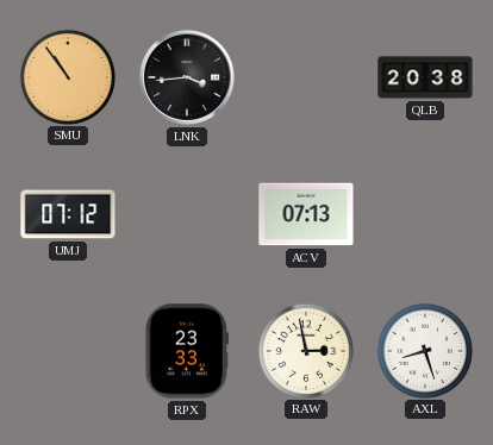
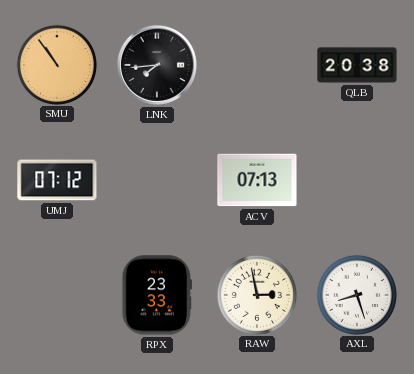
LNK: 3:44 -> 7:44
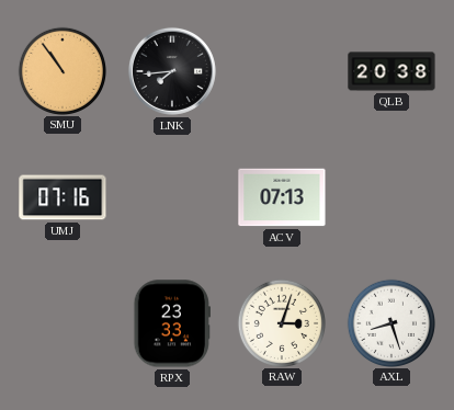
UMJ: 07:12 -> 07:16
RAW: 2:58 -> 3:03
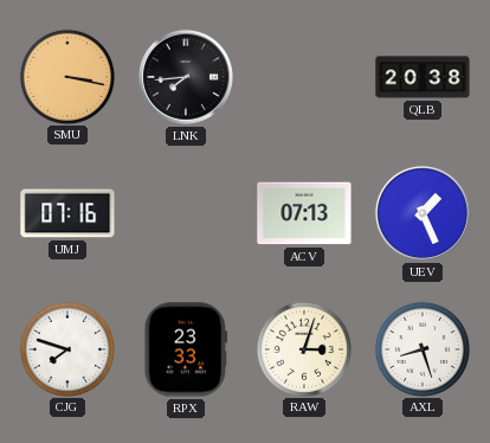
SMU: 10:54 -> 3:17
UEV: none -> 1:26
CJG: none -> 7:48
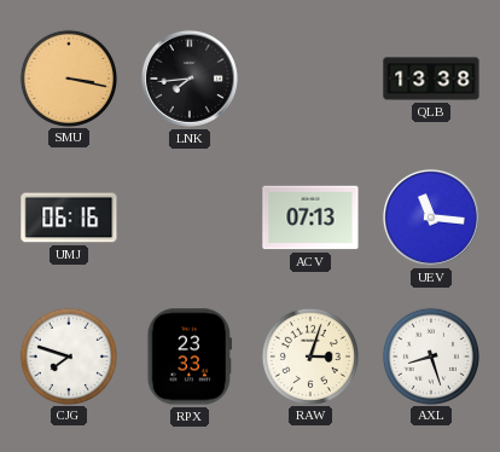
QLB: 20:38 -> 13:38
UMJ: 07:16 -> 06:16
UEV: 1:26 -> 11:16
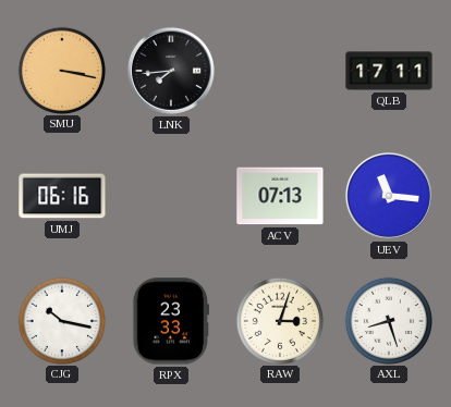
QLB: 13:38 -> 17:11
CJG: 7:48 -> 10:17
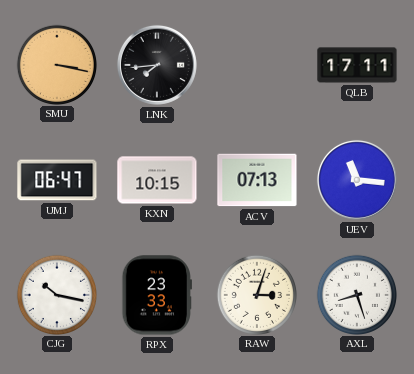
UMJ: 06:16 -> 06:47
KXN: none -> 10:15
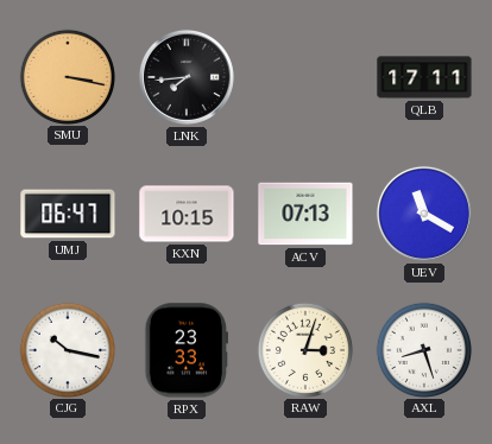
UEV: 11:16 -> 11:20
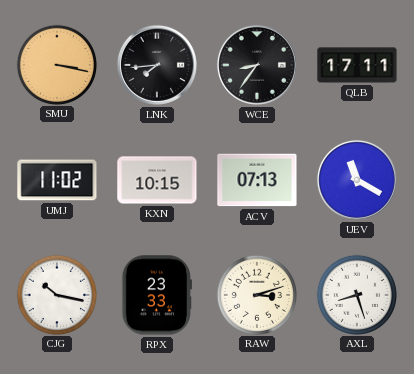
WCE: none -> 8:36
UMJ: 06:47 -> 11:02
RAW: 3:03 -> 3:12
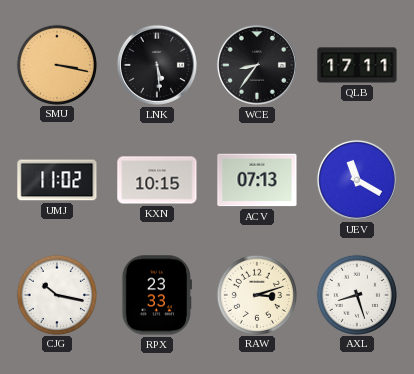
LNK: 7:44 -> 5:29
